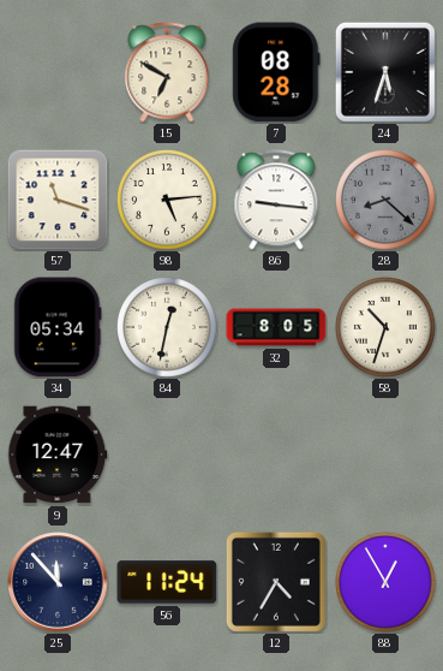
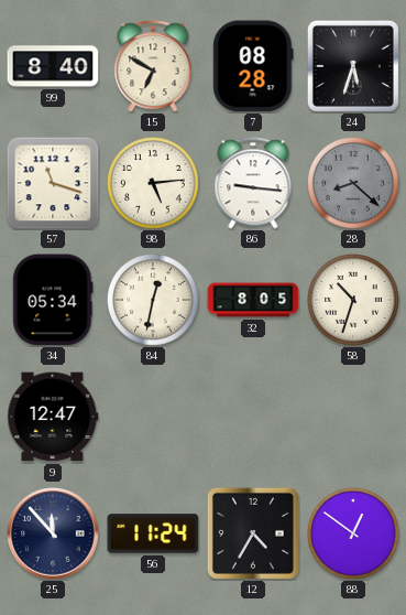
99: none -> 8:40
88: 12:55 -> 12:51
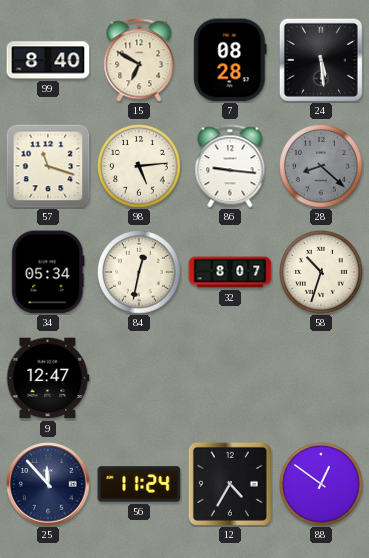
24: 5:33 -> 5:29
32: 8:05 -> 8:07
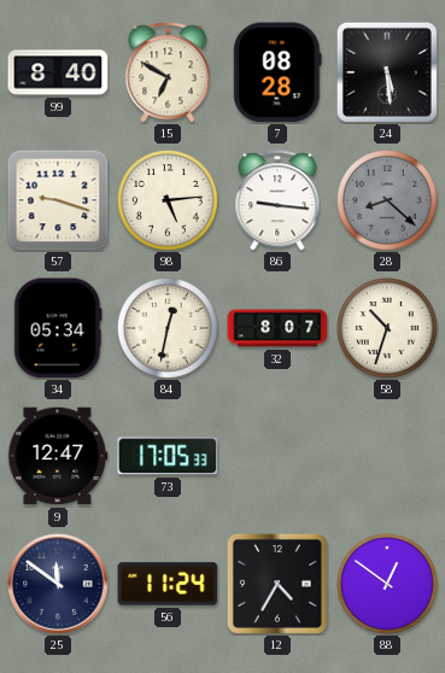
57: 11:18 -> 9:18
73: none -> 17:05
25: 11:53 -> 11:51
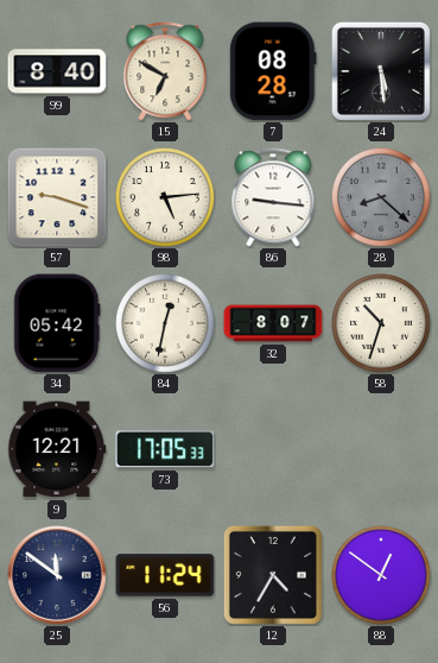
34: 05:34 -> 05:42
9: 12:47 -> 12:21
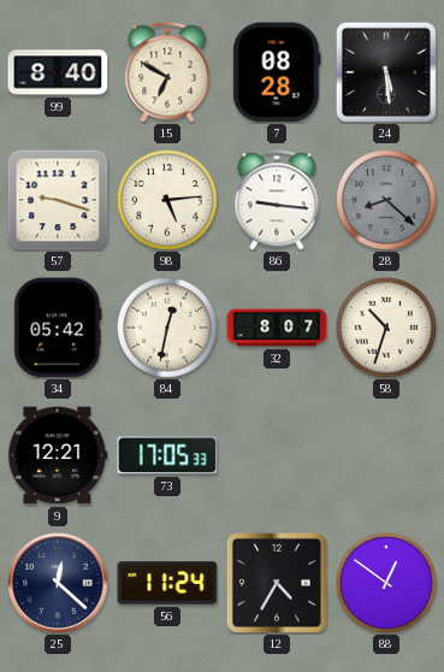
25: 11:51 -> 12:22
